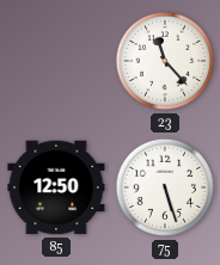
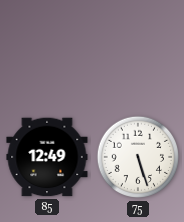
23: 11:23 -> none
85: 12:50 -> 12:49
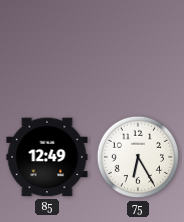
75: 5:27 -> 6:25
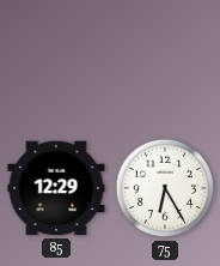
85: 12:49 -> 12:29
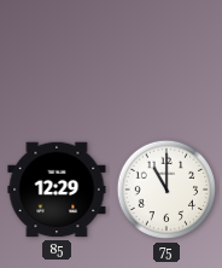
75: 6:25 -> 11:00
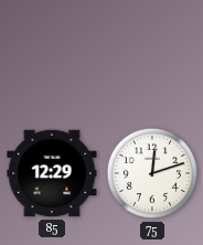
75: 11:00 -> 12:12
